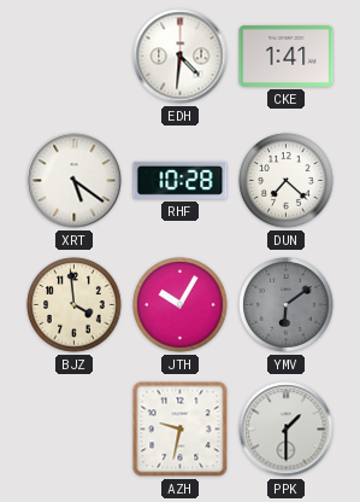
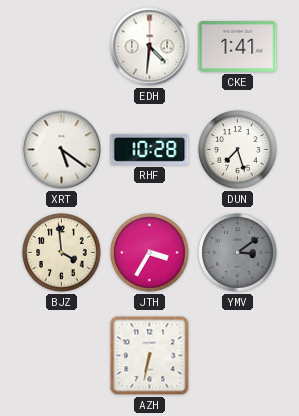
DUN: 7:22 -> 7:27
JTH: 10:05 -> 3:35
YMV: 6:09 -> 3:09
AZH: 9:32 -> 6:32
PPK: 1:30 -> none
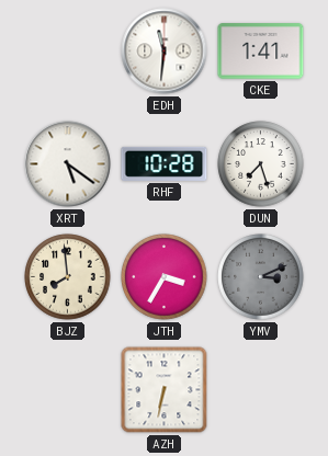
EDH: 4:31 -> 11:31
BJZ: 3:59 -> 7:59
YMV: 3:09 -> 3:11
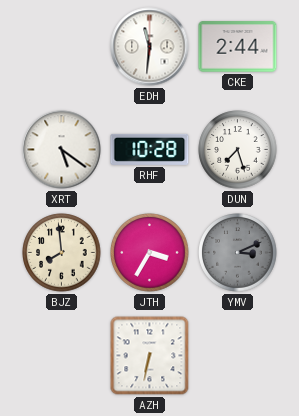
CKE: 1:41 -> 2:44
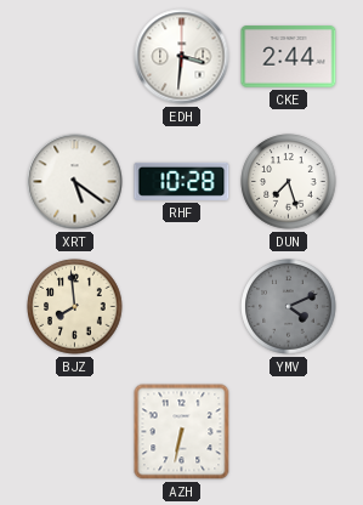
EDH: 11:31 -> 3:31
JTH: 3:35 -> none
YMV: 3:11 -> 4:11
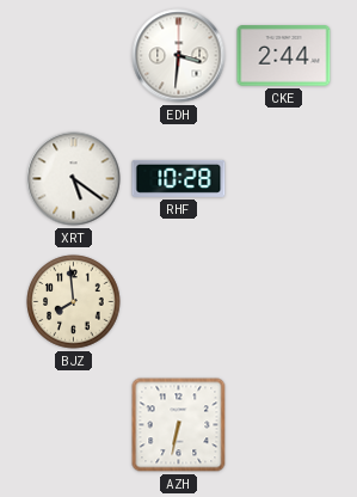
DUN: 7:27 -> none
YMV: 4:11 -> none
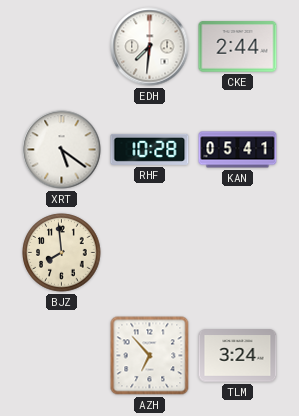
EDH: 3:31 -> 7:31
KAN: none -> 05:41
AZH: 6:32 -> 6:53
TLM: none -> 3:24
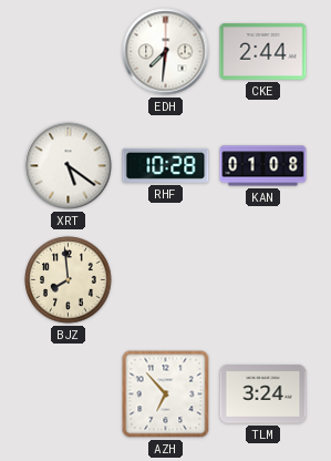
KAN: 05:41 -> 01:08
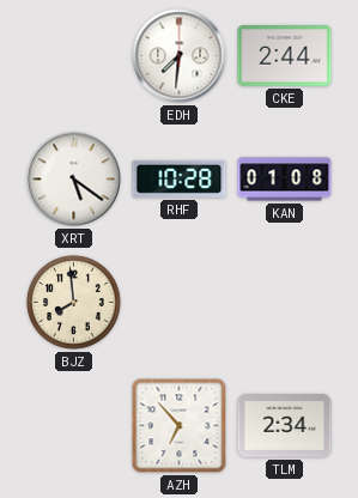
TLM: 3:24 -> 2:34
